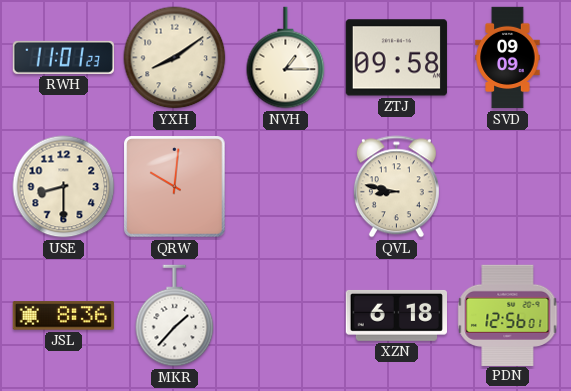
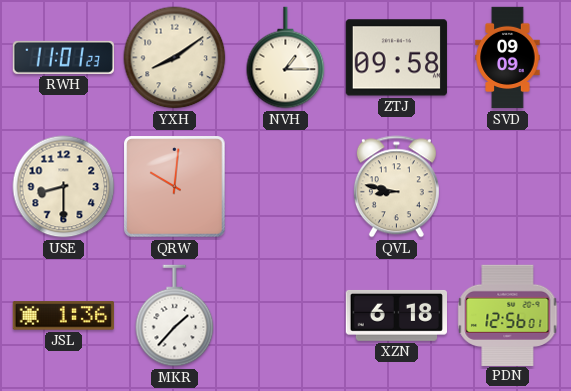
JSL: 8:36 -> 1:36
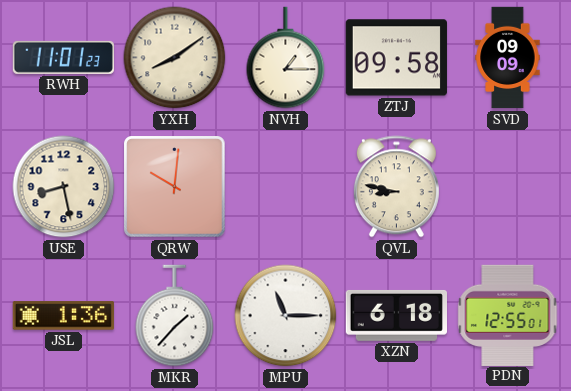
USE: 8:30 -> 8:28
MPU: none -> 11:15
PDN: 12:56 -> 12:55
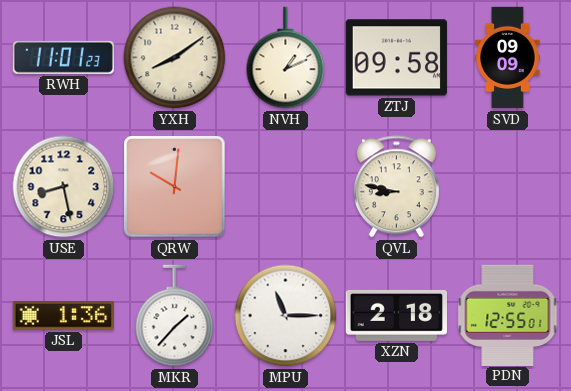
NVH: 1:15 -> 1:11
XZN: 6:18 -> 2:18
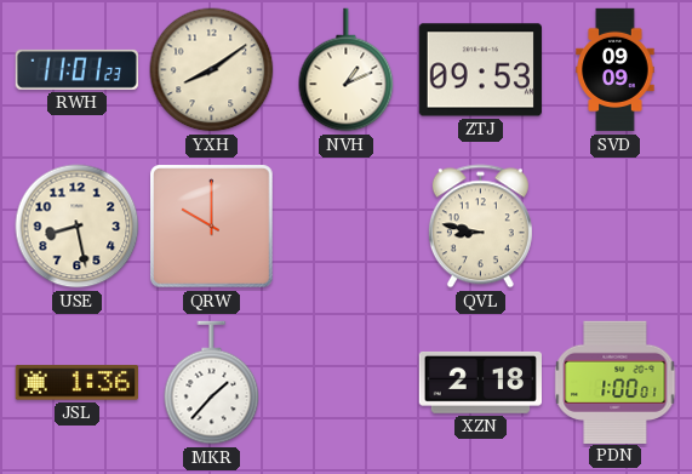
ZTJ: 09:58 -> 09:53
QRW: 10:01 -> 10:00
MPU: 11:15 -> none
PDN: 12:55 -> 1:00
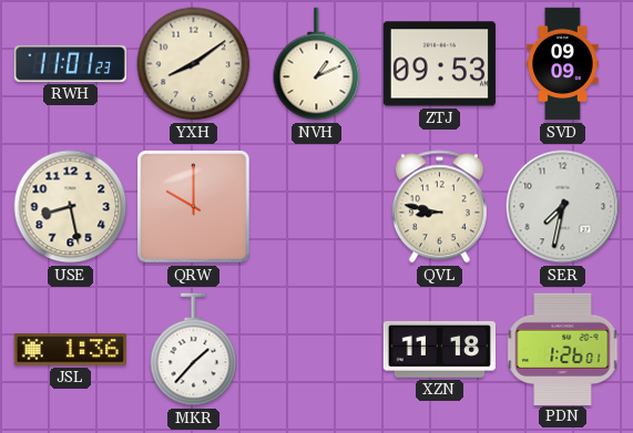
SER: none -> 7:32
XZN: 2:18 -> 11:18
PDN: 1:00 -> 1:26
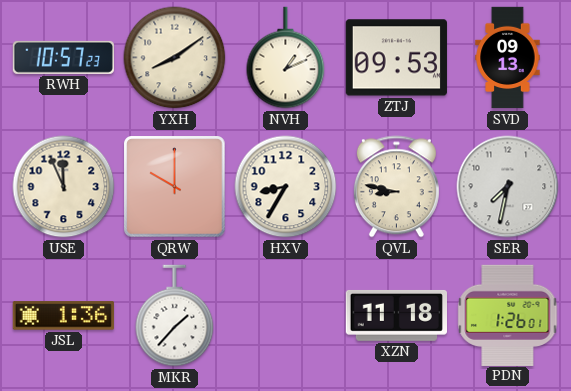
RWH: 11:01 -> 10:57
SVD: 09:09 -> 09:13
USE: 8:28 -> 11:56
HXV: none -> 8:35
